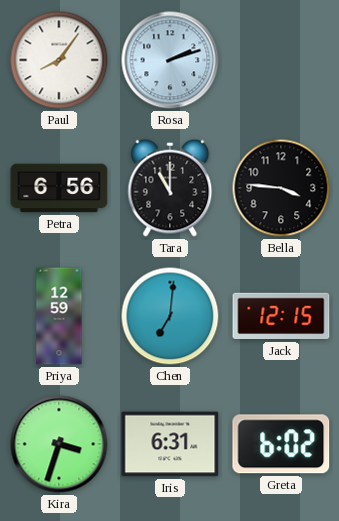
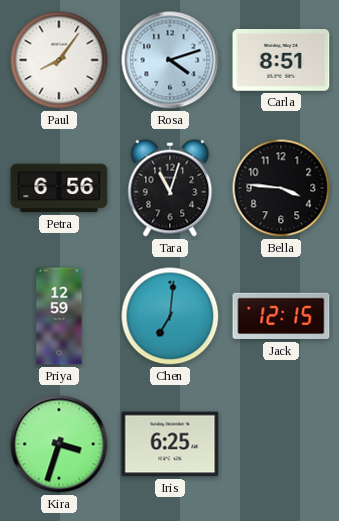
Rosa: 2:12 -> 4:12
Carla: none -> 8:51
Tara: 11:00 -> 11:03
Iris: 6:31 -> 6:25
Greta: 6:02 -> none
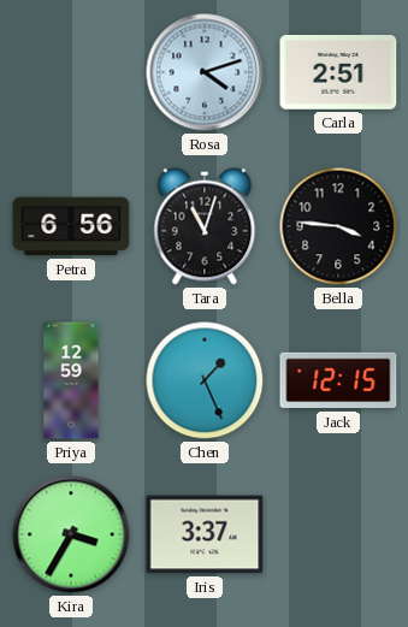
Paul: 8:06 -> none
Carla: 8:51 -> 2:51
Chen: 7:01 -> 1:26
Kira: 3:33 -> 3:35
Iris: 6:25 -> 3:37
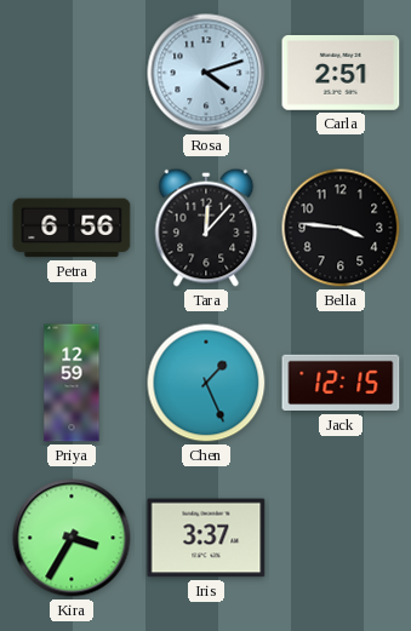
Tara: 11:03 -> 12:07
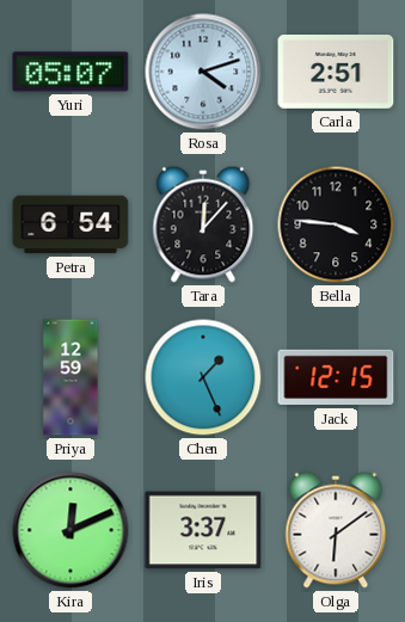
Yuri: none -> 05:07
Petra: 6:56 -> 6:54
Kira: 3:35 -> 12:11
Olga: none -> 6:09
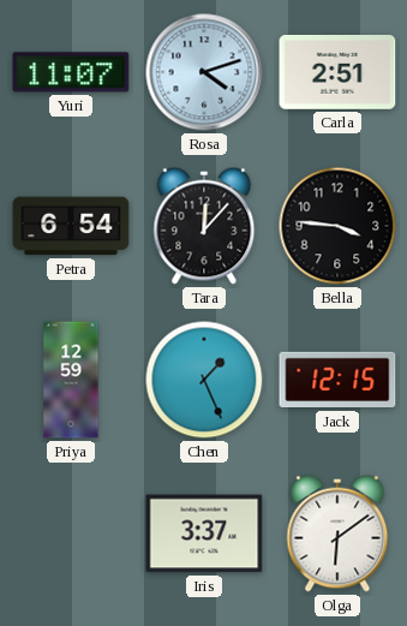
Yuri: 05:07 -> 11:07
Kira: 12:11 -> none
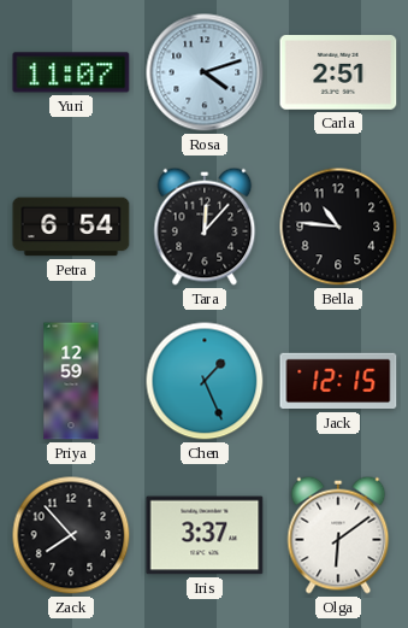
Bella: 3:46 -> 10:46
Zack: none -> 7:53
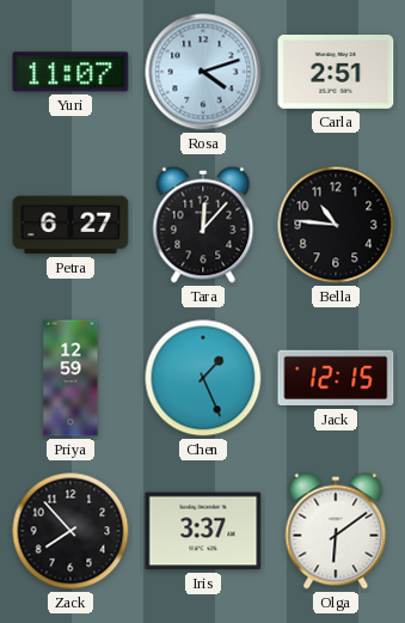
Petra: 6:54 -> 6:27
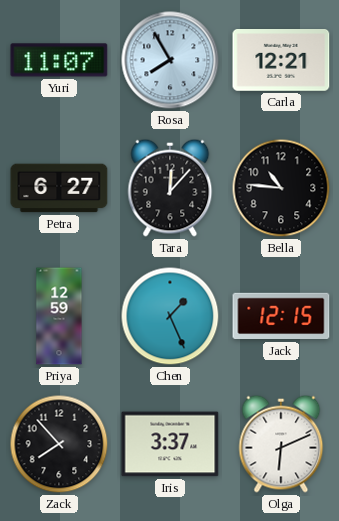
Rosa: 4:12 -> 7:55
Carla: 2:51 -> 12:21
Olga: 6:09 -> 6:11
